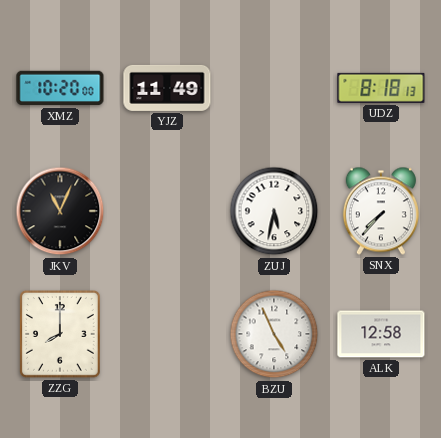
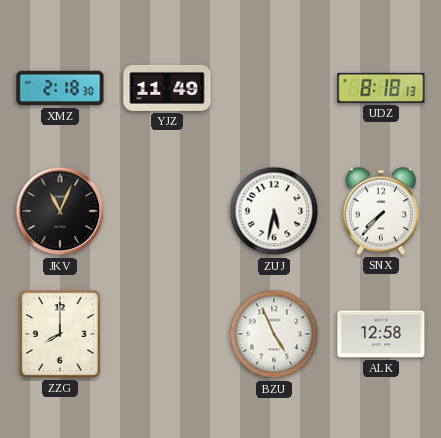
XMZ: 10:20 -> 2:18
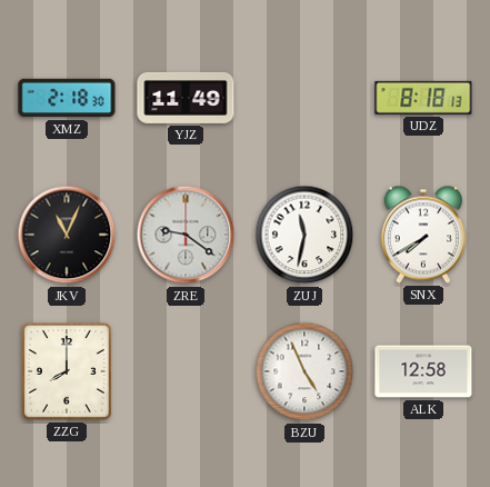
ZRE: none -> 9:21
ZUJ: 5:32 -> 11:32
SNX: 7:37 -> 7:40
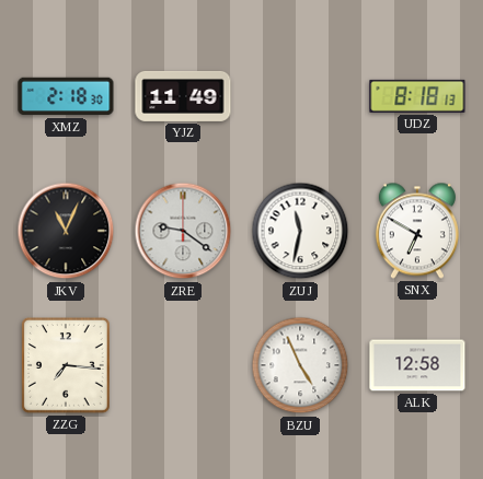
SNX: 7:40 -> 6:50
ZZG: 8:00 -> 7:16
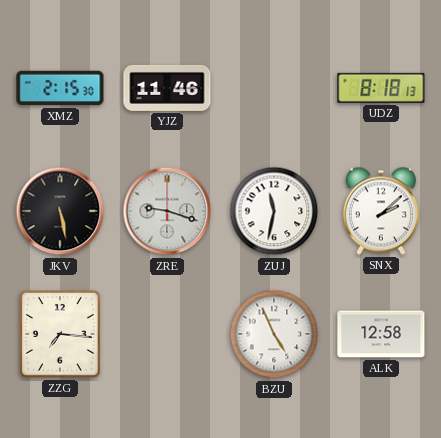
XMZ: 2:18 -> 2:15
YJZ: 11:49 -> 11:46
JKV: 11:04 -> 5:28
ZRE: 9:21 -> 9:18
SNX: 6:50 -> 2:08
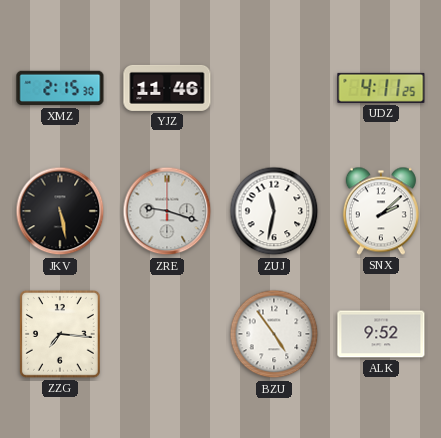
UDZ: 8:18 -> 4:11
BZU: 4:56 -> 4:54
ALK: 12:58 -> 9:52
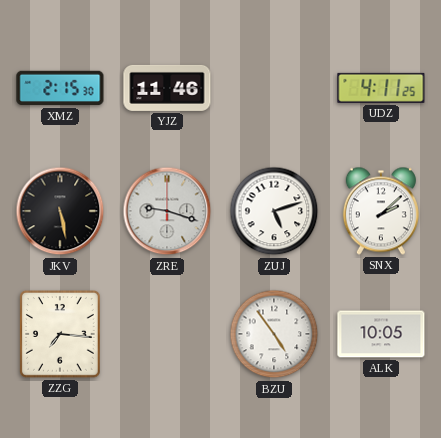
ZUJ: 11:32 -> 5:12
ALK: 9:52 -> 10:05
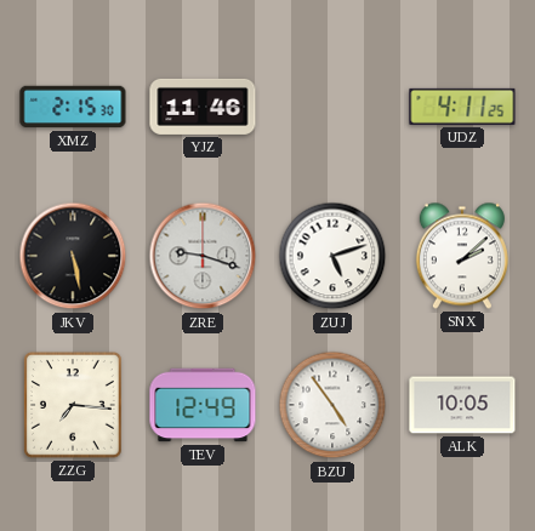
TEV: none -> 12:49
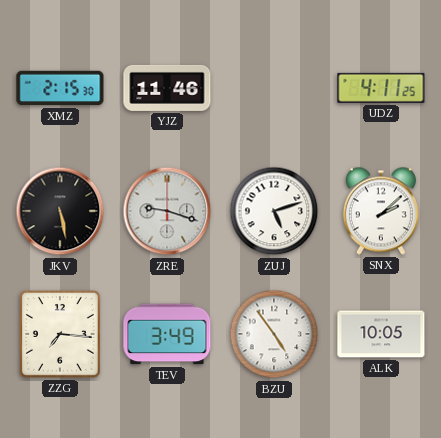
TEV: 12:49 -> 3:49
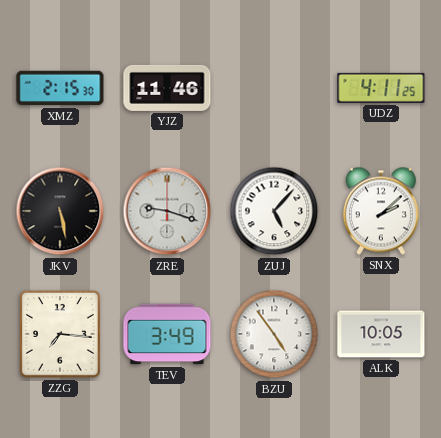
ZUJ: 5:12 -> 5:07
